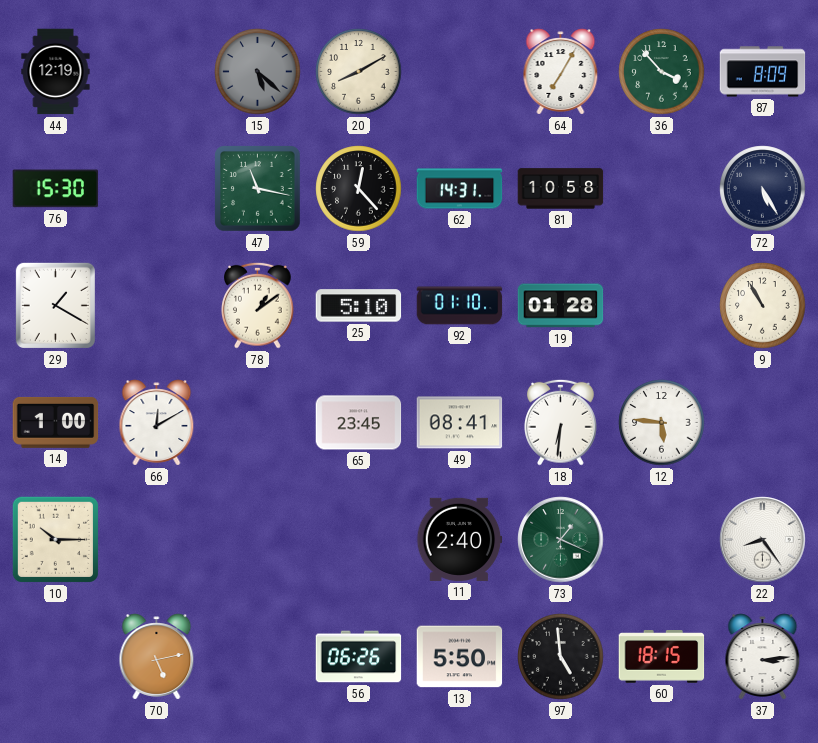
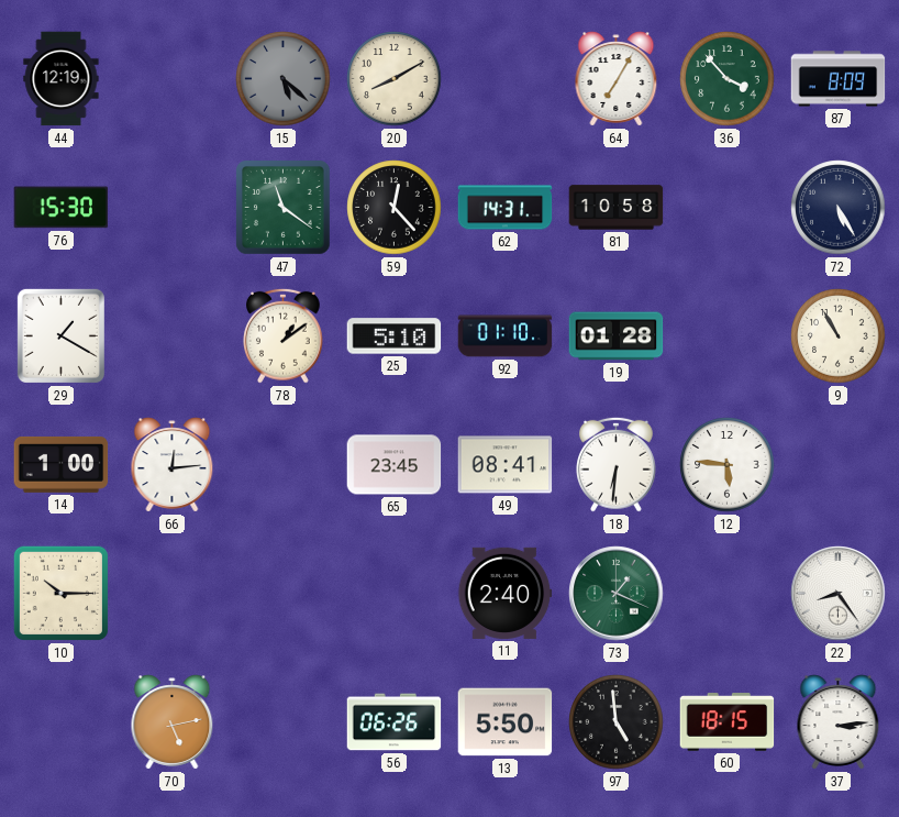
47: 11:17 -> 11:21
66: 12:10 -> 12:14
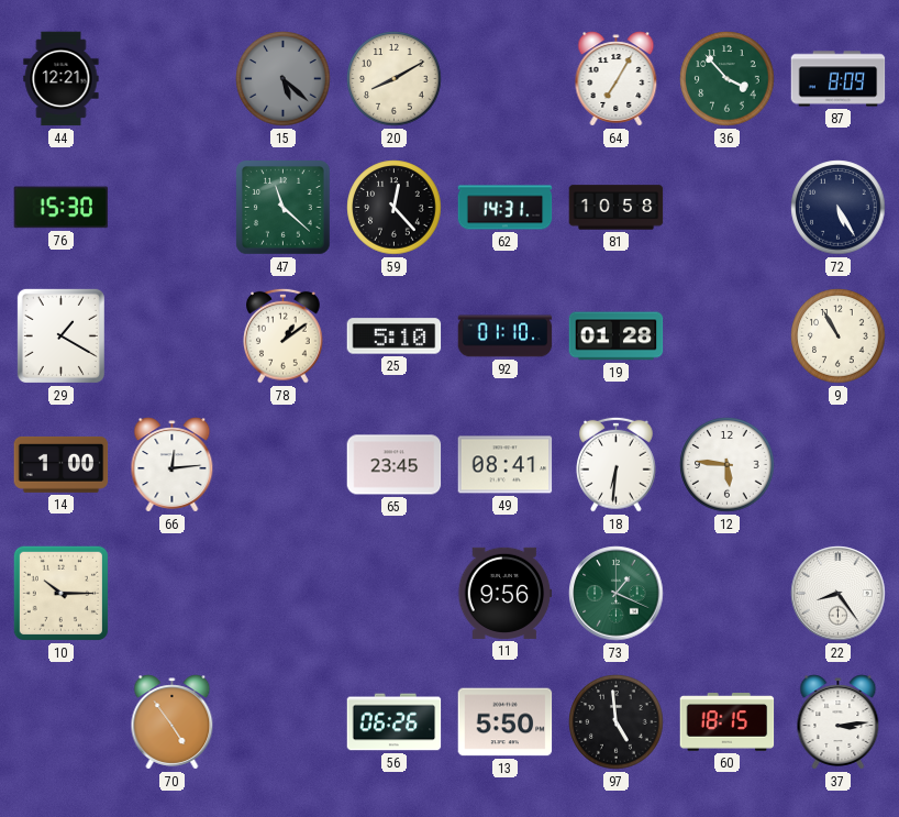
44: 12:19 -> 12:21
47: 11:21 -> 11:22
11: 2:40 -> 9:56
70: 5:13 -> 4:54
